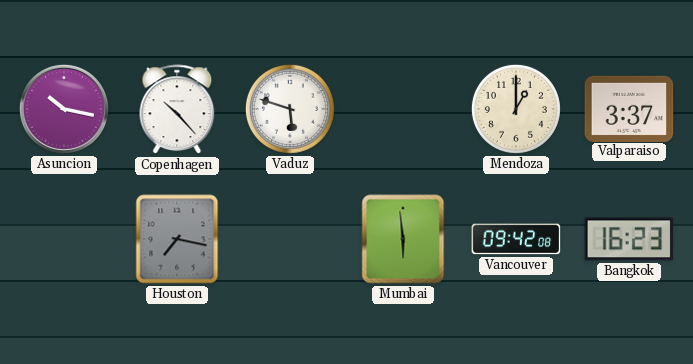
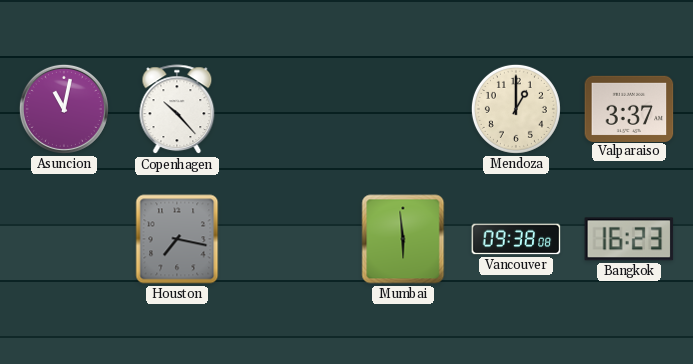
Asuncion: 10:17 -> 11:02
Vaduz: 5:48 -> none
Vancouver: 09:42 -> 09:38
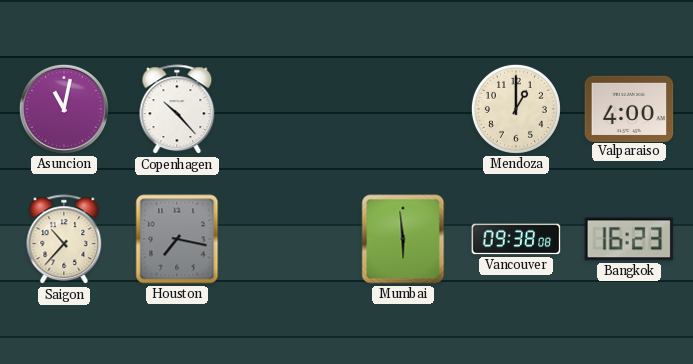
Valparaiso: 3:37 -> 4:00
Saigon: none -> 10:37
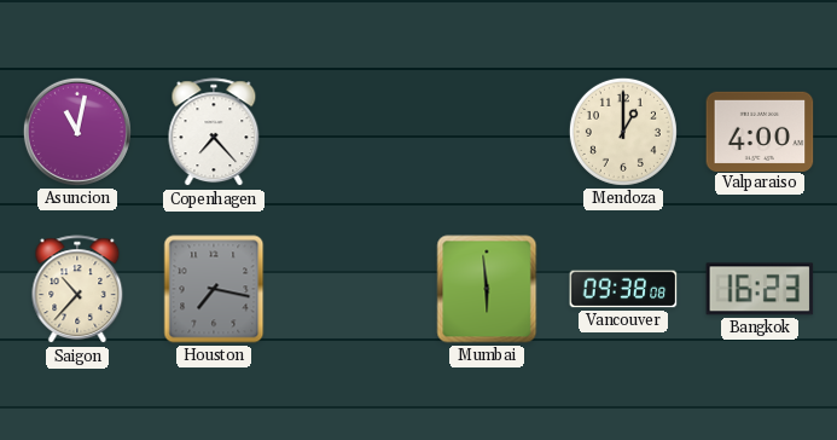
Copenhagen: 10:23 -> 7:23
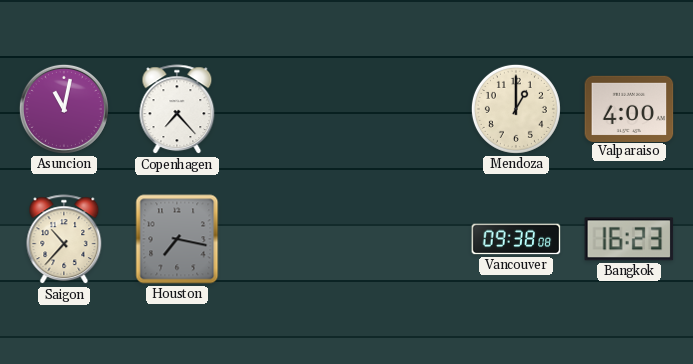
Mumbai: 5:59 -> none
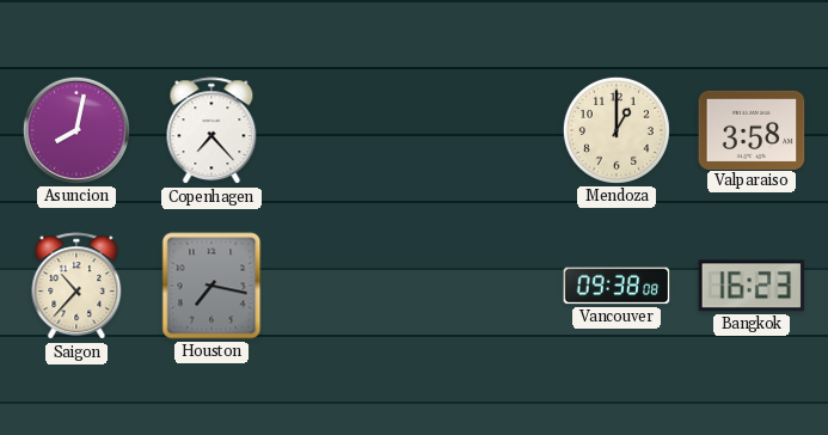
Asuncion: 11:02 -> 8:02
Valparaiso: 4:00 -> 3:58
